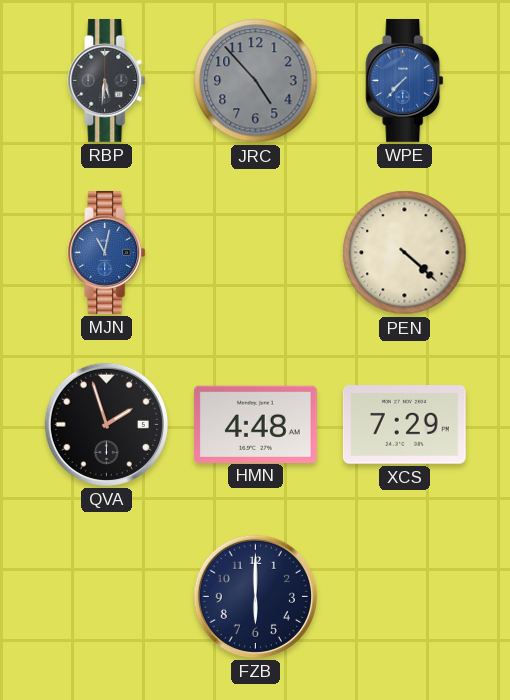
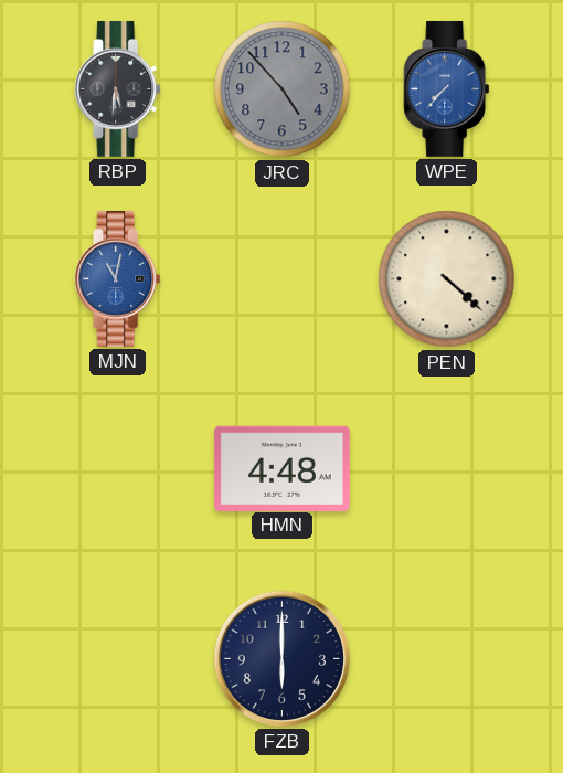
QVA: 1:57 -> none
XCS: 7:29 -> none
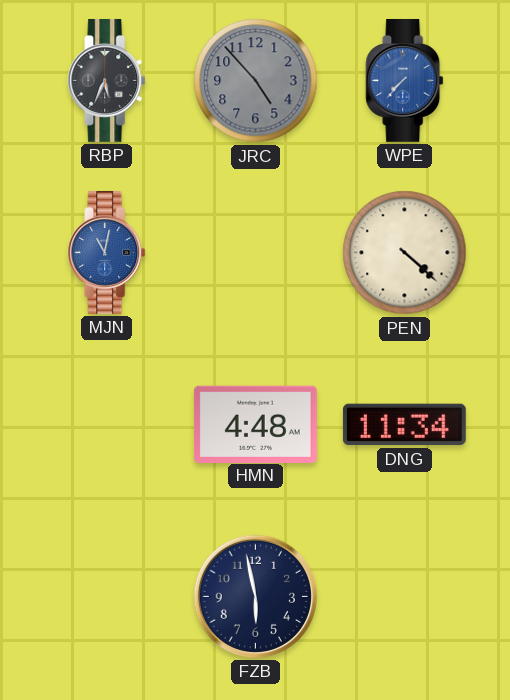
RBP: 5:31 -> 5:34
DNG: none -> 11:34
FZB: 6:00 -> 5:58
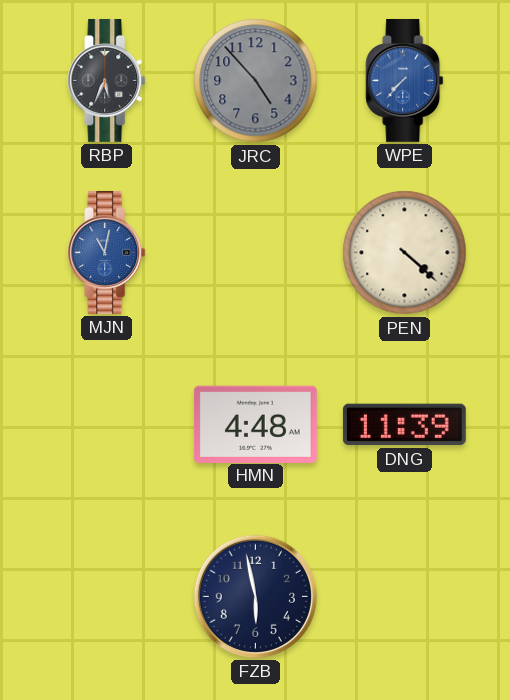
DNG: 11:34 -> 11:39
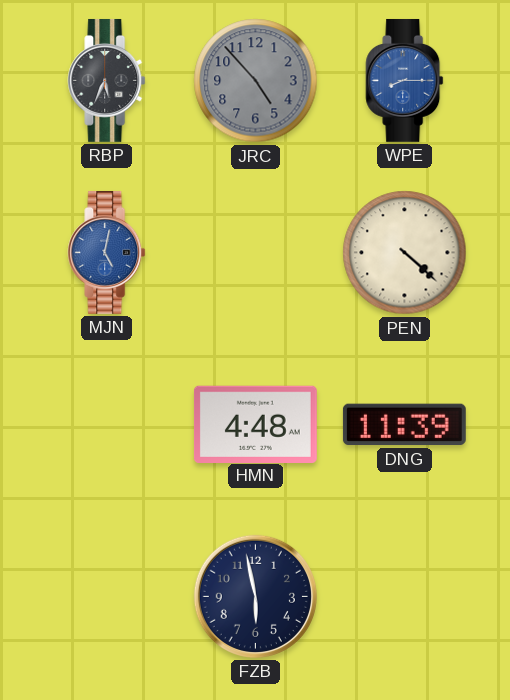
WPE: 7:37 -> 8:15
MJN: 11:02 -> 5:02
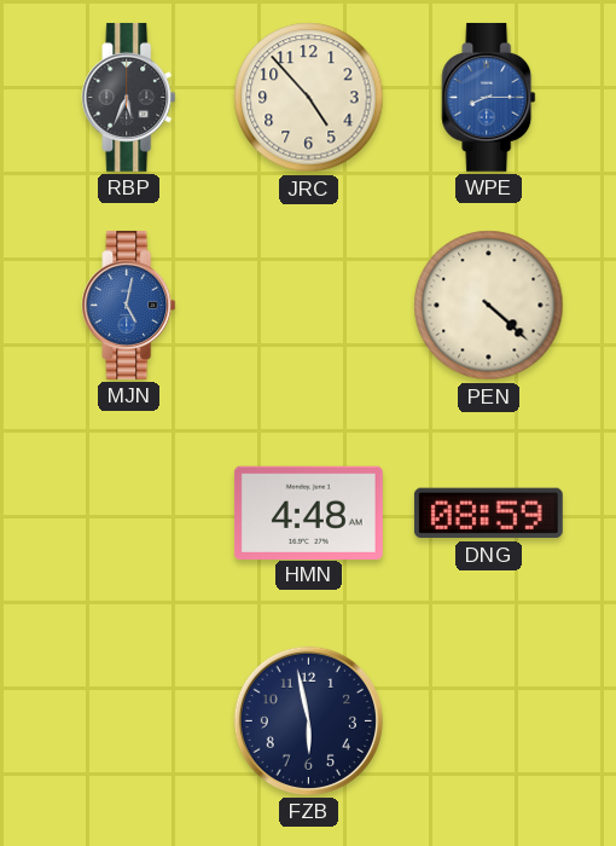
JRC dial: grey -> cream
DNG: 11:39 -> 08:59
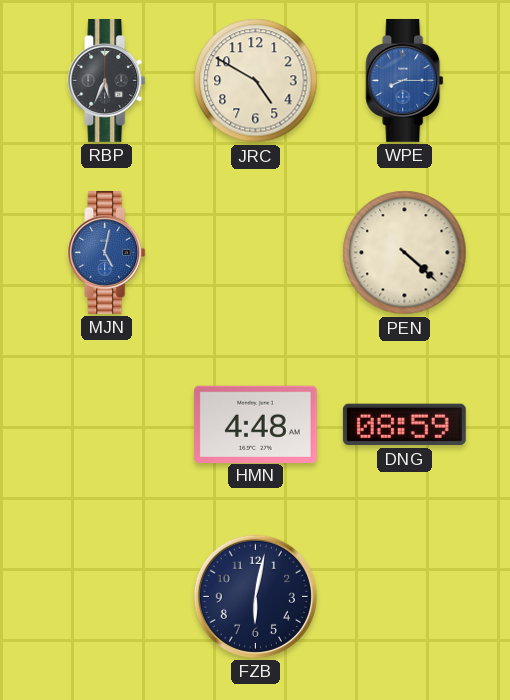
JRC: 4:53 -> 4:50
FZB: 5:58 -> 6:02
